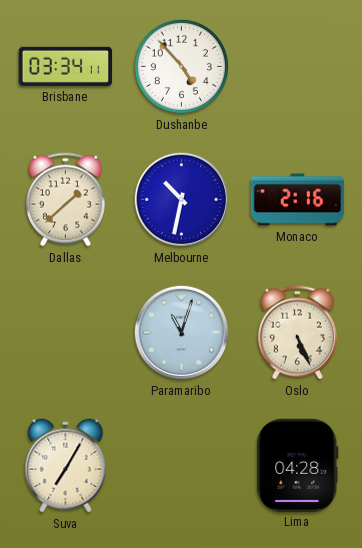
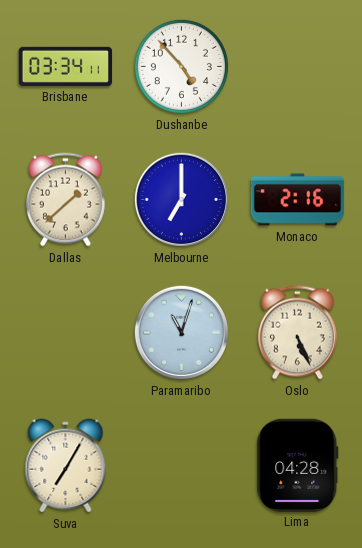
Melbourne: 10:32 -> 7:00
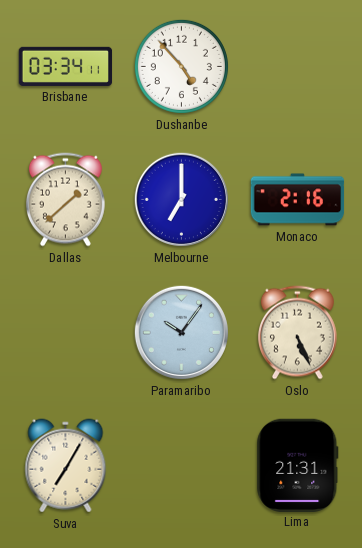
Paramaribo: 11:03 -> 10:06
Lima: 04:28 -> 21:31
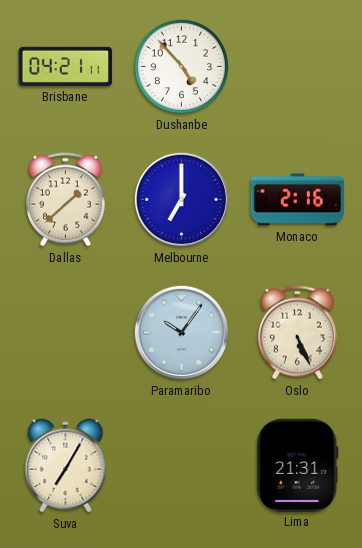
Brisbane: 03:34 -> 04:21
